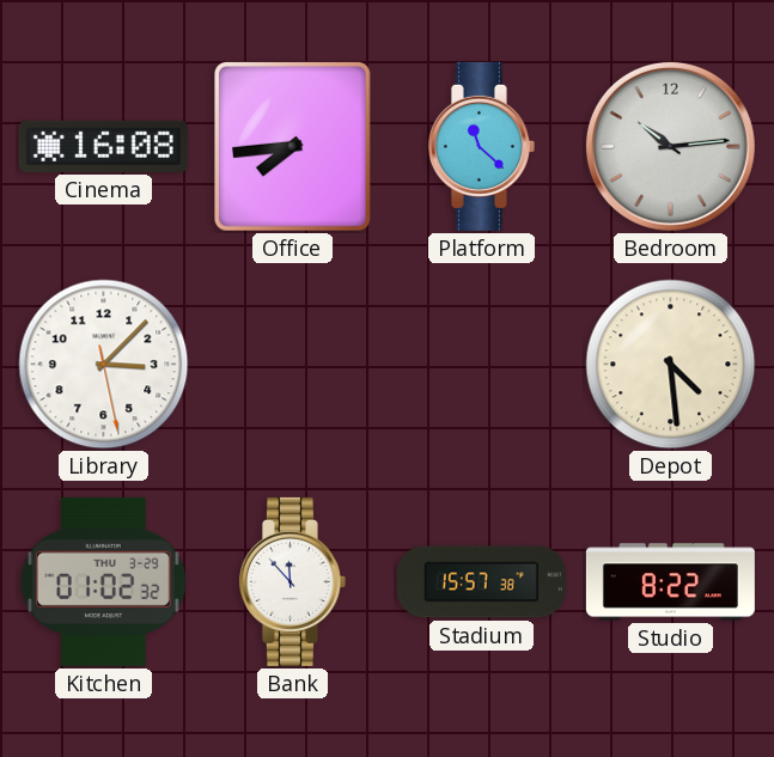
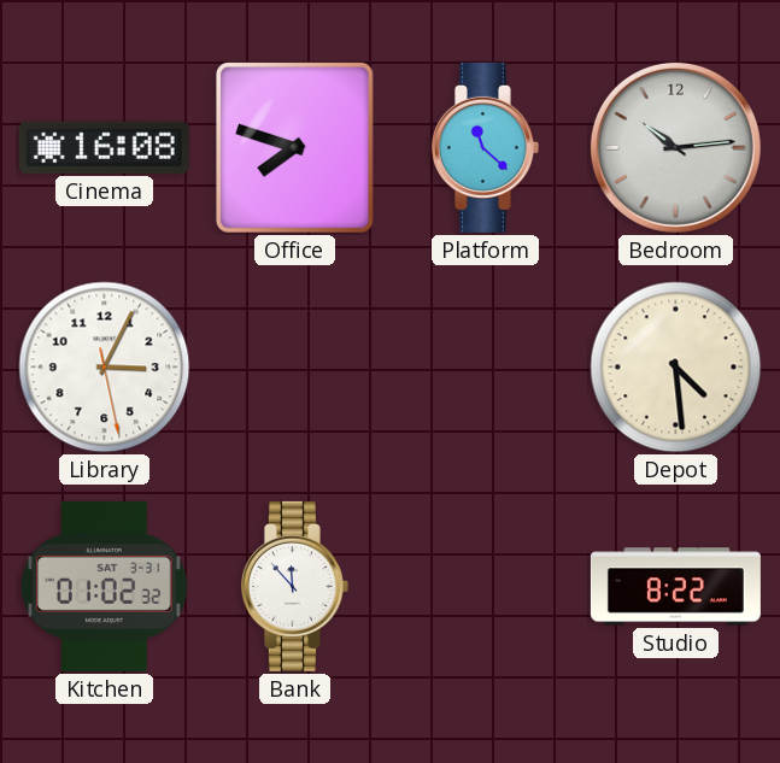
Office: 7:44 -> 7:48
Library: 3:07 -> 3:04
Kitchen date: THU 3-29 -> SAT 3-31
Stadium: 15:57 -> none
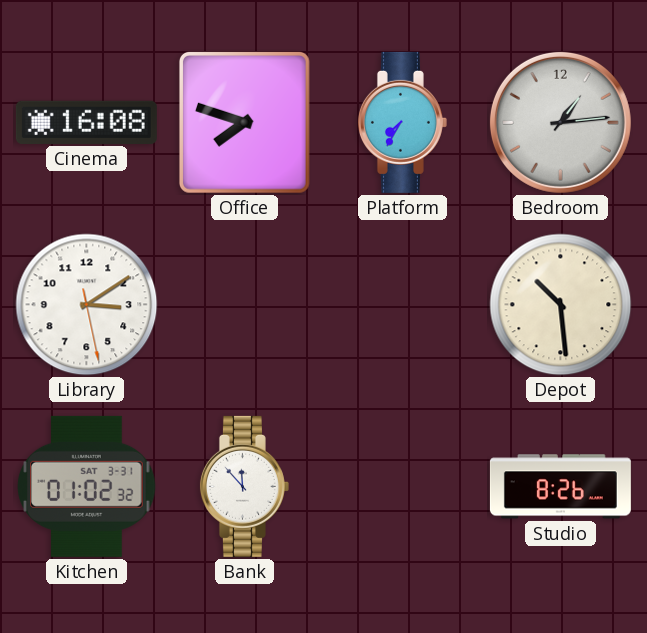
Platform: 11:22 -> 7:35
Bedroom: 10:14 -> 1:14
Library: 3:04 -> 3:09
Depot: 4:29 -> 10:29
Studio: 8:22 -> 8:26
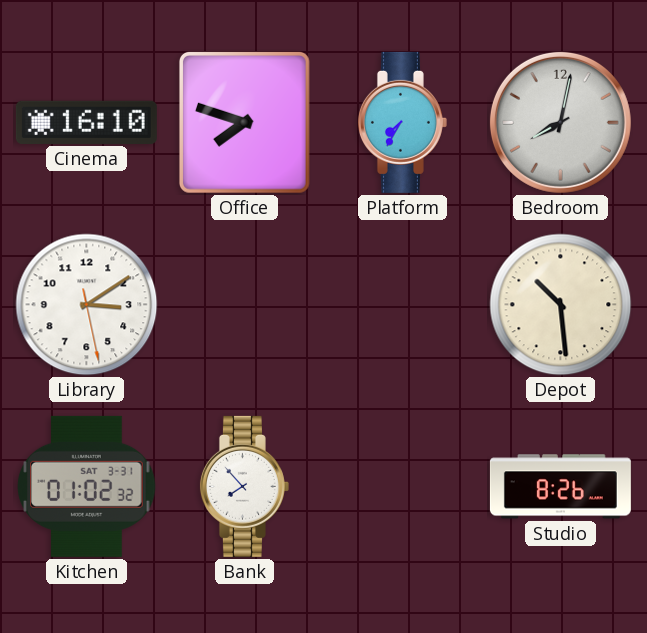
Cinema: 16:08 -> 16:10
Bedroom: 1:14 -> 8:02
Bank: 11:53 -> 7:53
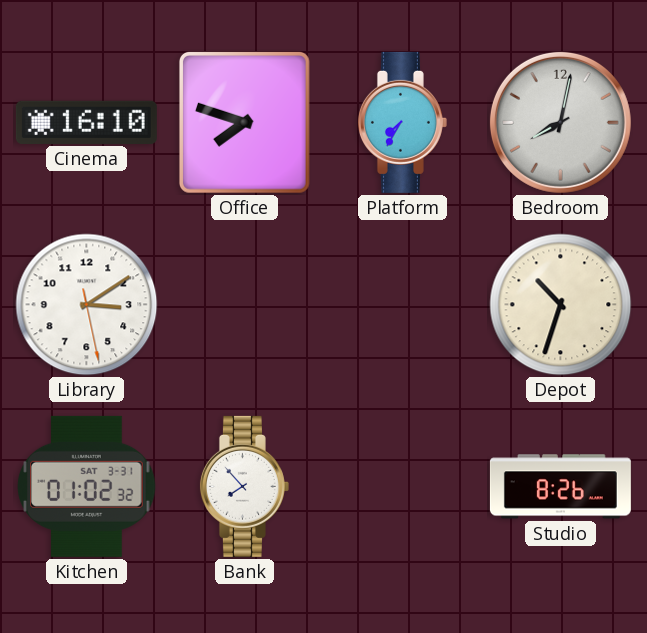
Depot: 10:29 -> 10:33
